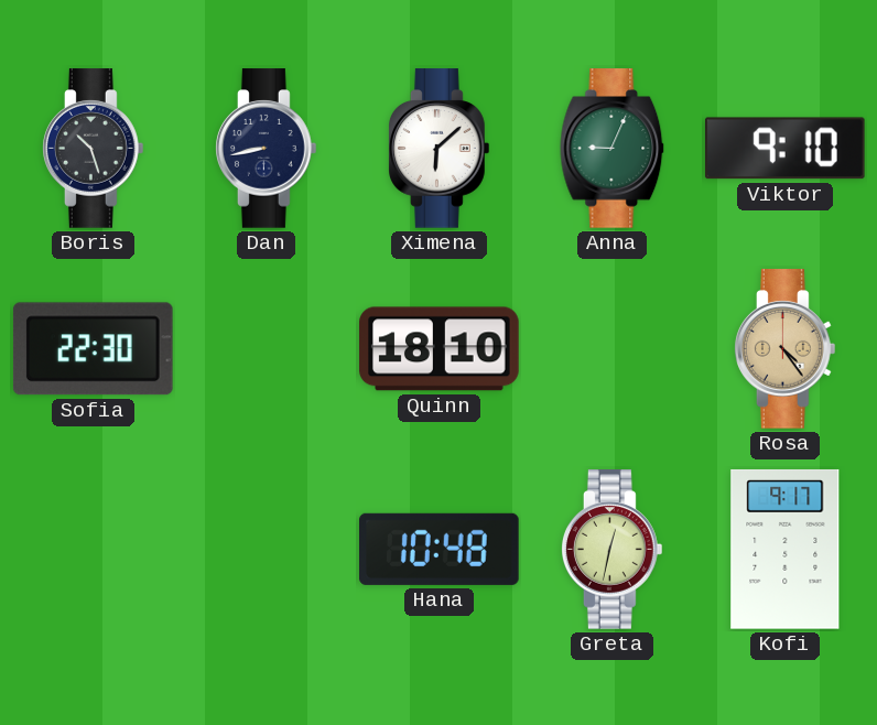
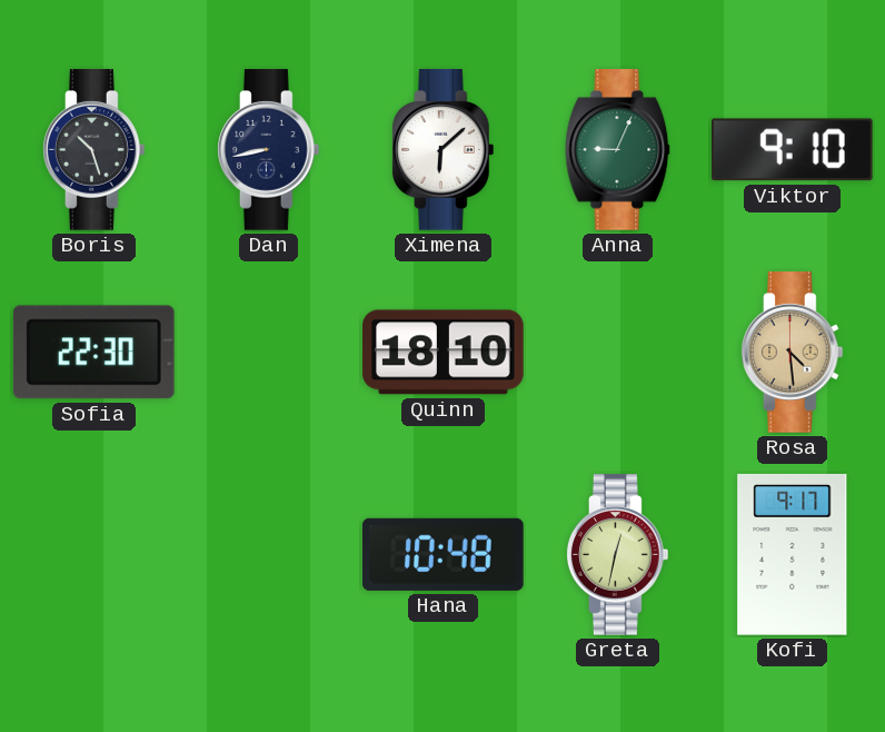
Rosa: 4:24 -> 4:29
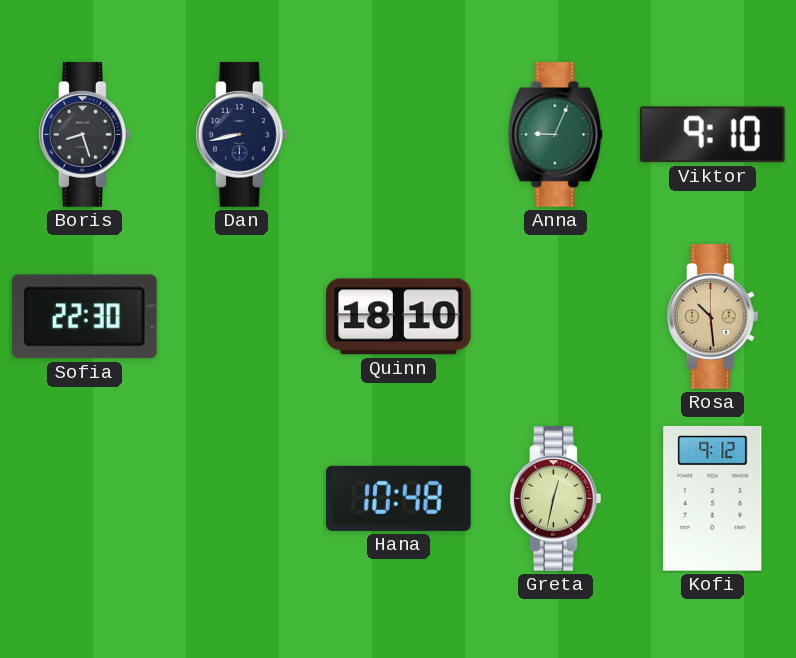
Boris: 10:27 -> 8:27
Ximena: 6:08 -> none
Rosa: 4:29 -> 10:29
Kofi: 9:17 -> 9:12
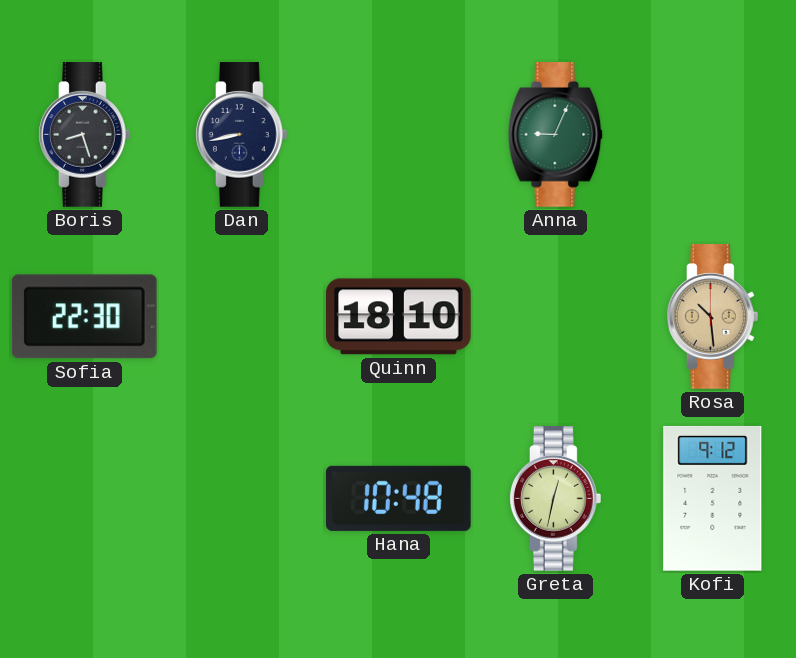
Viktor: 9:10 -> none
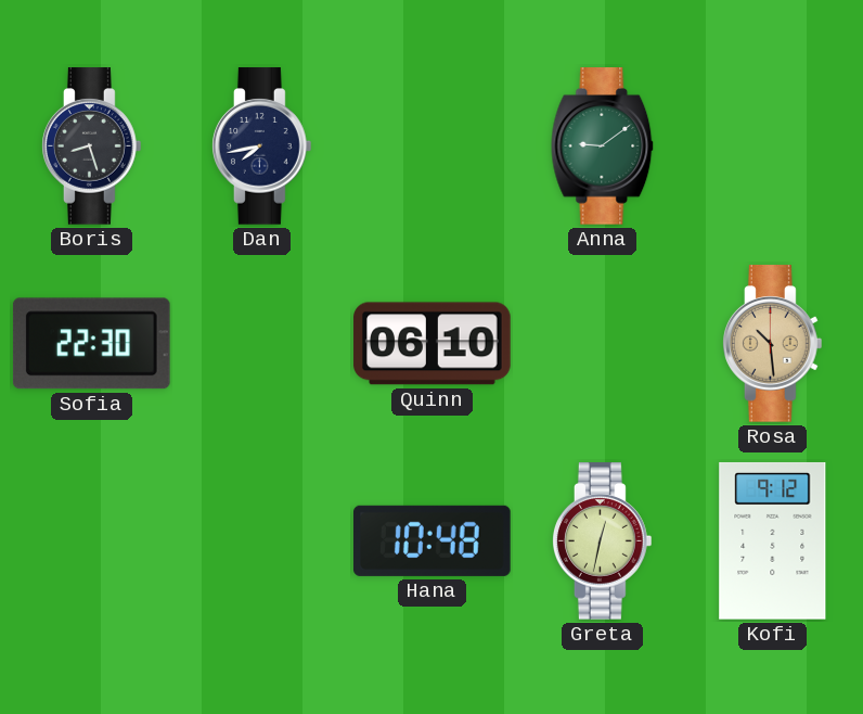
Dan: 8:43 -> 7:43
Anna: 9:04 -> 9:09
Quinn: 18:10 -> 06:10
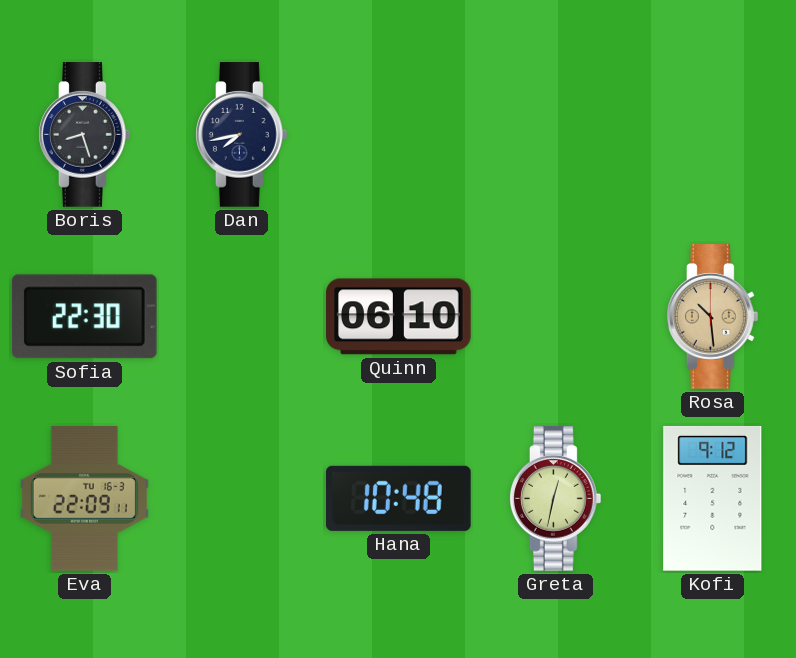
Anna: 9:09 -> none
Eva: none -> 22:09
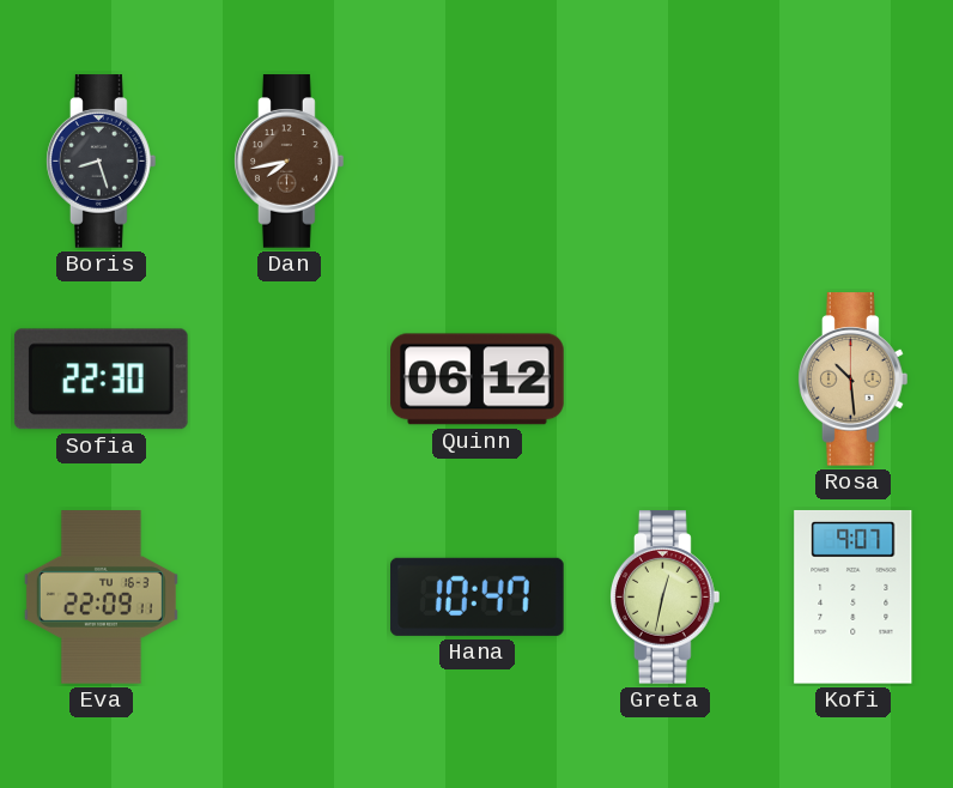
Dan dial: navy -> brown
Quinn: 06:10 -> 06:12
Hana: 10:48 -> 10:47
Kofi: 9:12 -> 9:07
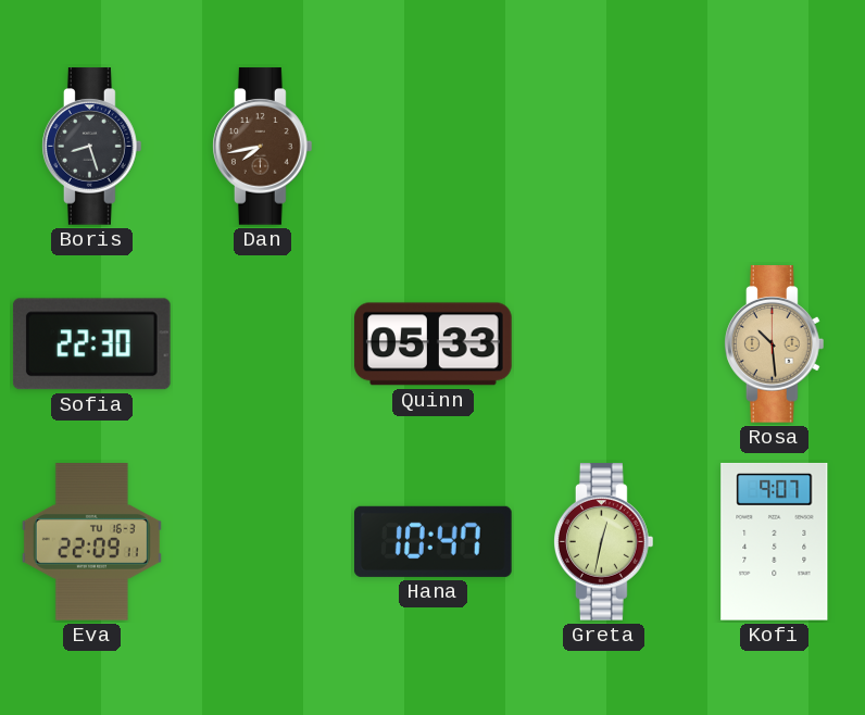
Quinn: 06:12 -> 05:33
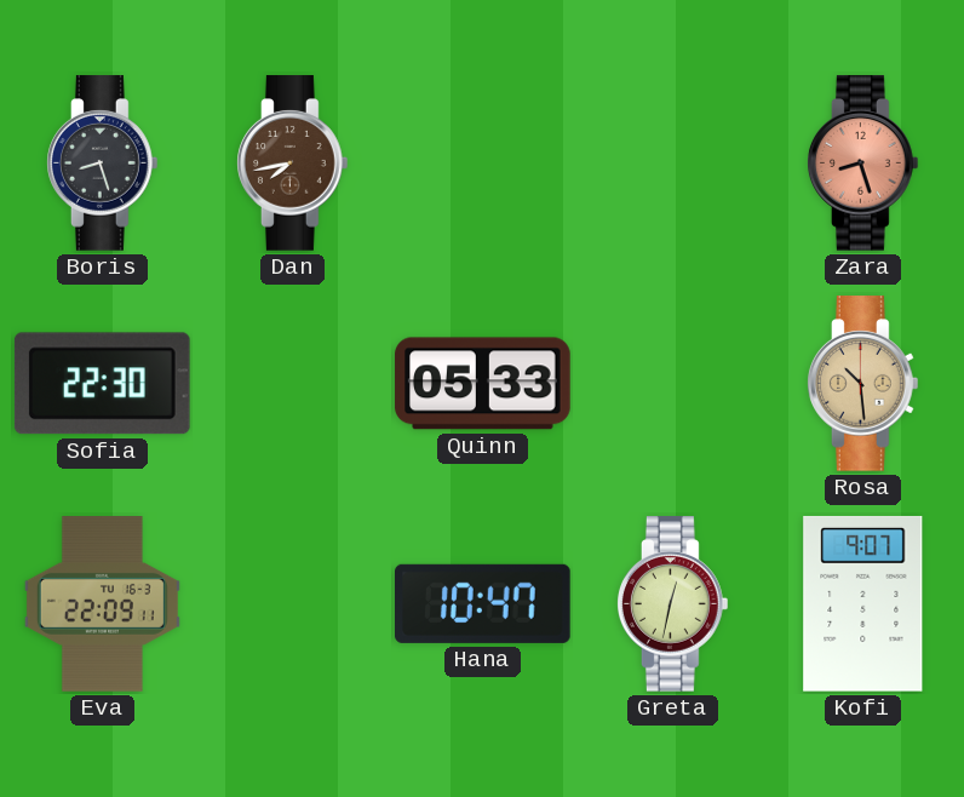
Zara: none -> 8:27
